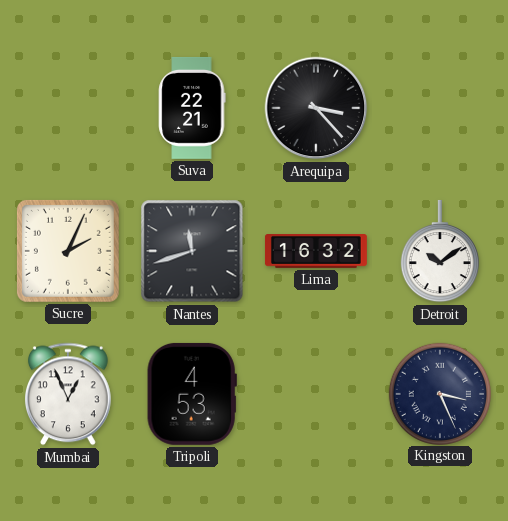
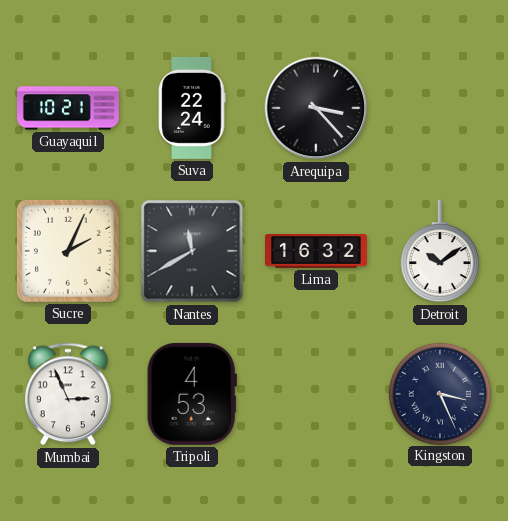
Guayaquil: none -> 10:21
Suva: 22:21 -> 22:24
Nantes: 11:42 -> 11:40
Mumbai: 12:56 -> 2:56
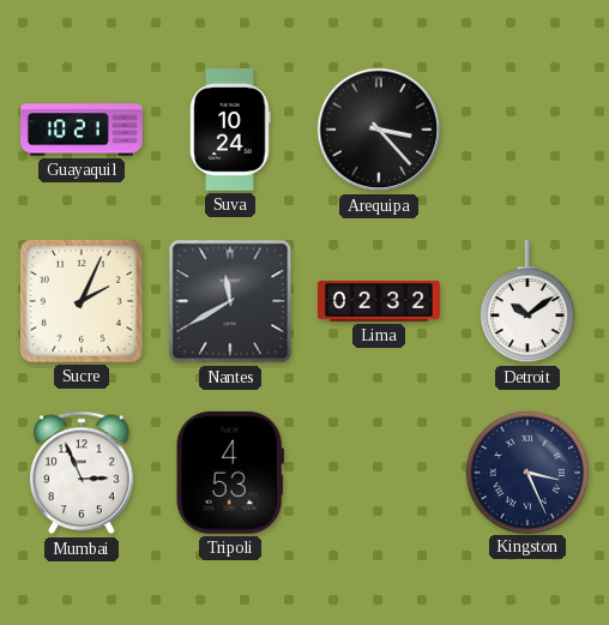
Suva: 22:24 -> 10:24
Lima: 16:32 -> 02:32
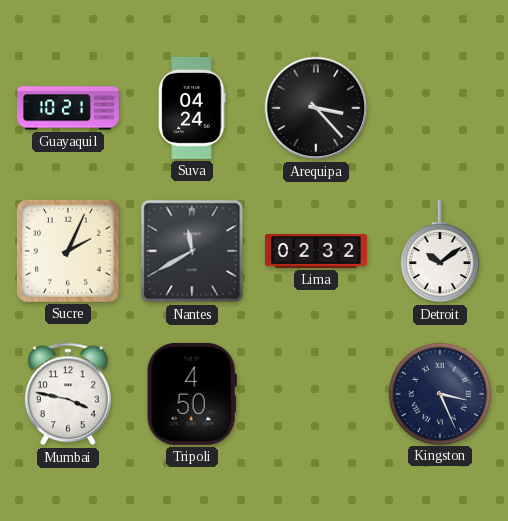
Suva: 10:24 -> 04:24
Mumbai: 2:56 -> 3:47
Tripoli: 4:53 -> 4:50
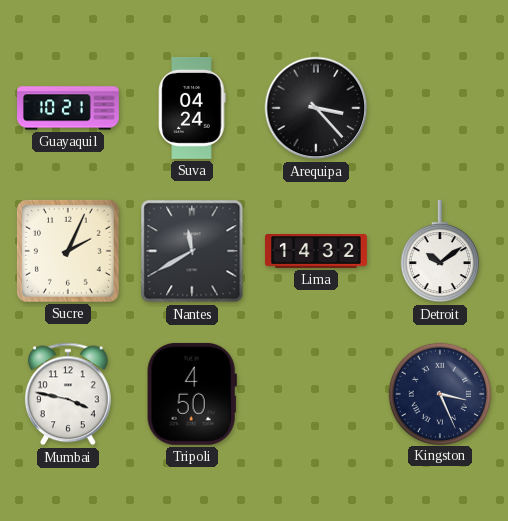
Lima: 02:32 -> 14:32
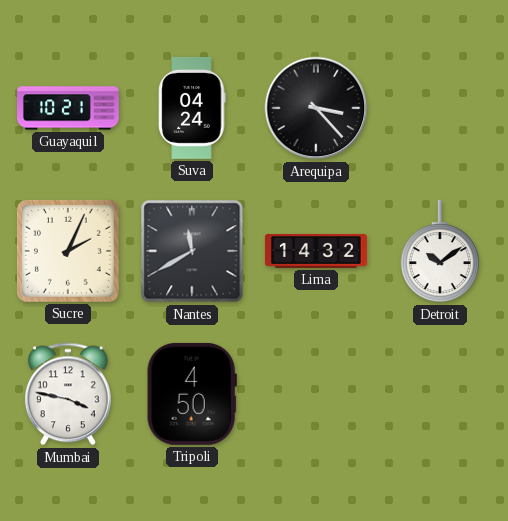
Kingston: 3:26 -> none
